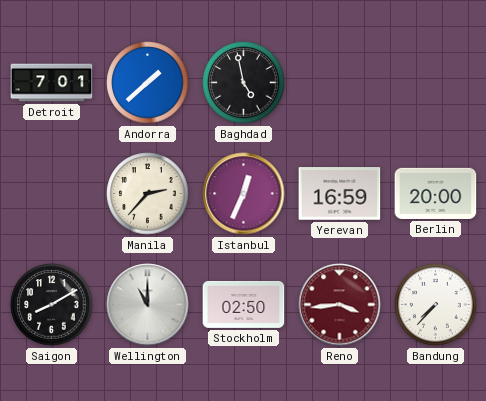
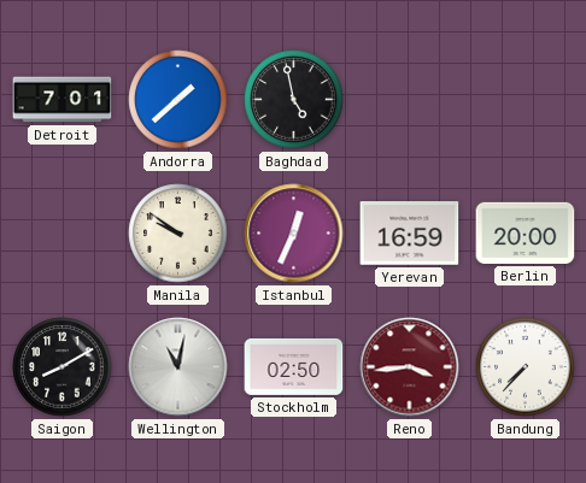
Manila: 2:37 -> 9:51
Wellington: 11:00 -> 11:02
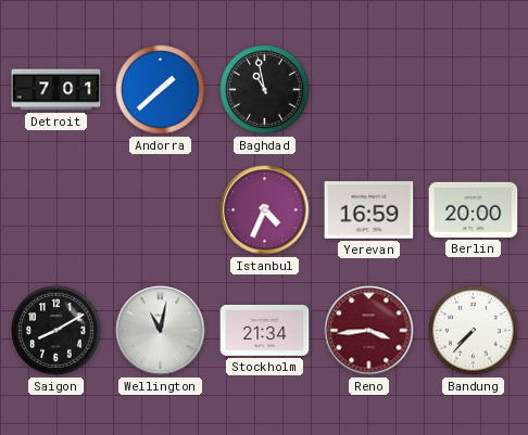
Baghdad: 4:58 -> 10:58
Manila: 9:51 -> none
Istanbul: 12:34 -> 4:34
Stockholm: 02:50 -> 21:34
